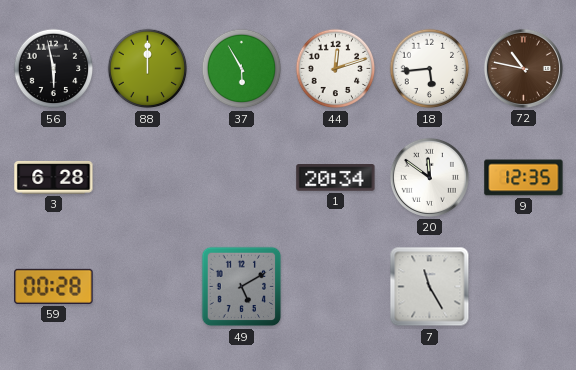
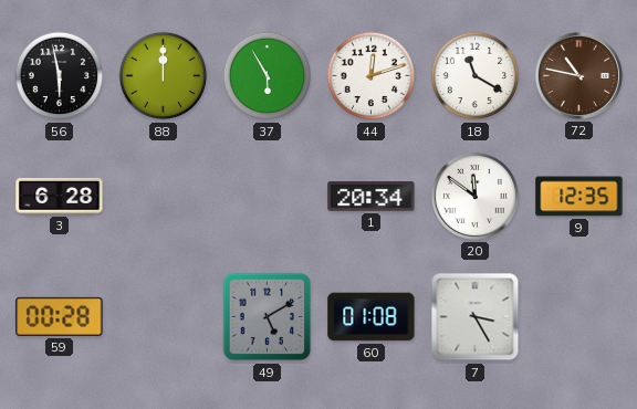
18: 5:44 -> 11:20
60: none -> 01:08
7: 11:25 -> 3:25
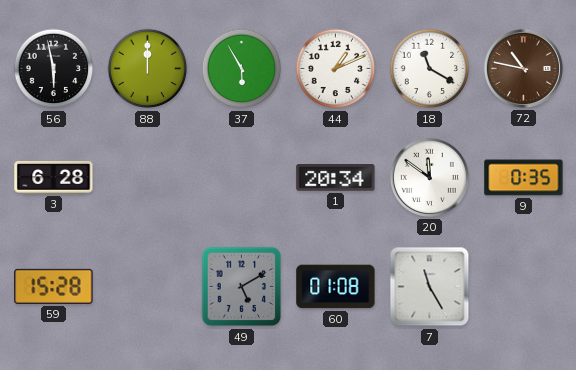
44: 12:12 -> 1:11
9: 12:35 -> 0:35
59: 00:28 -> 15:28
7: 3:25 -> 11:25
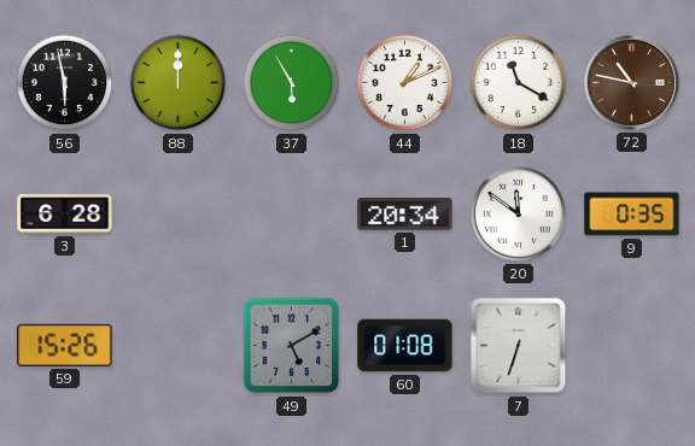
59: 15:28 -> 15:26
7: 11:25 -> 6:33
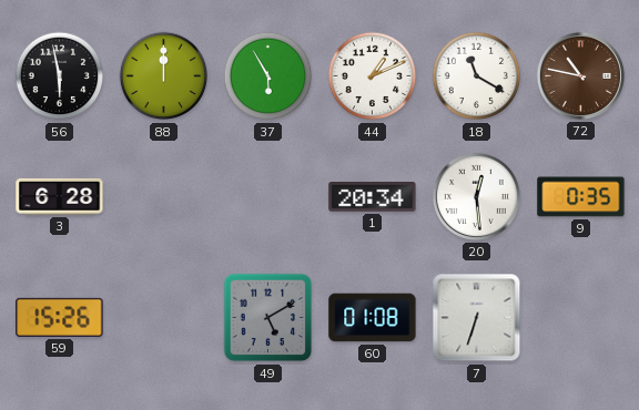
20: 11:51 -> 12:29
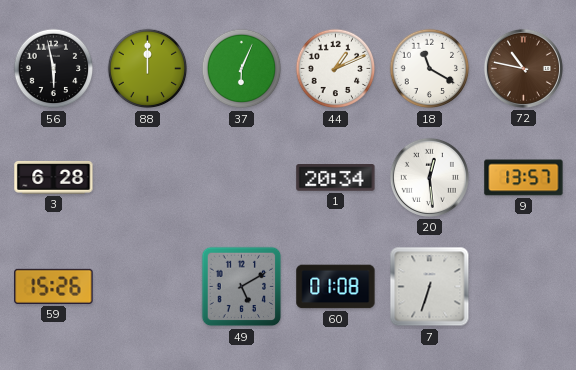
37: 5:55 -> 6:04
9: 0:35 -> 13:57
